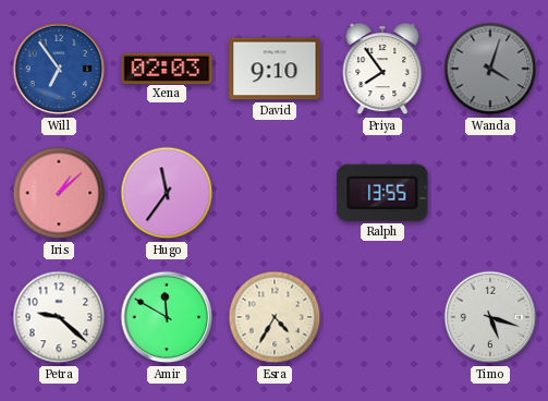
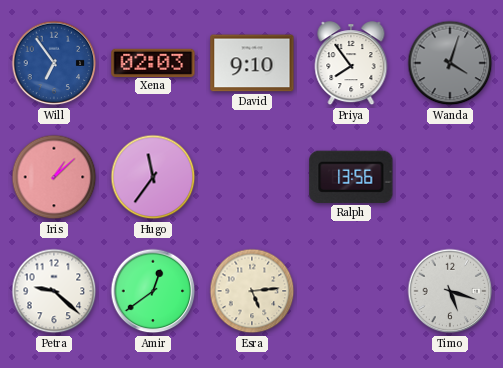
Ralph: 13:55 -> 13:56
Amir: 11:50 -> 12:39
Esra: 4:35 -> 5:14
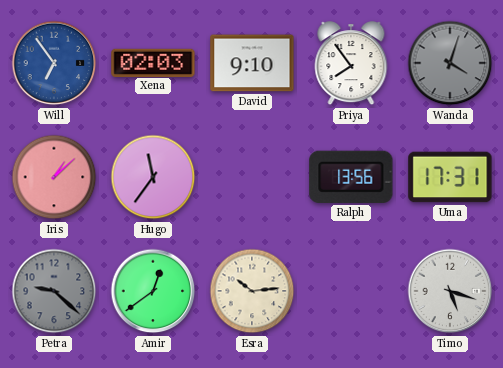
Uma: none -> 17:31
Petra dial: white -> grey
Esra: 5:14 -> 10:14
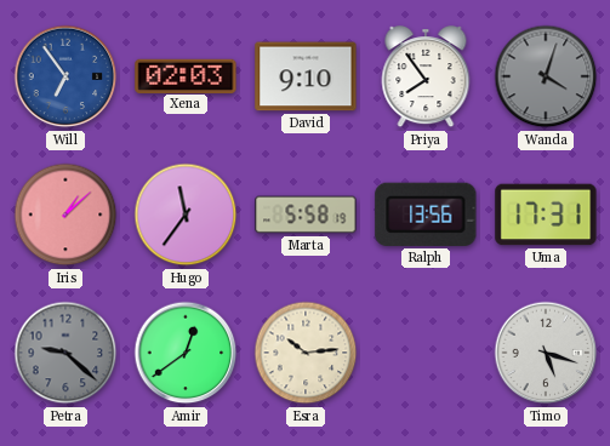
Marta: none -> 5:58
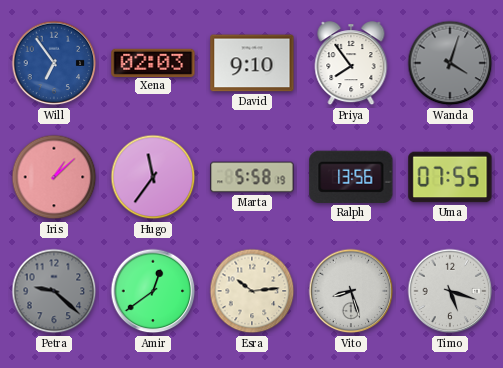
Uma: 17:31 -> 07:55
Vito: none -> 8:27
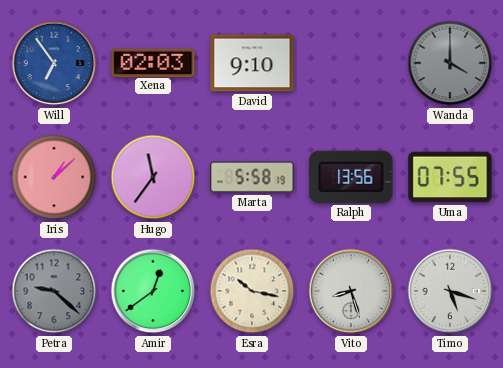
Priya: 7:54 -> none
Wanda: 4:03 -> 4:00
Esra: 10:14 -> 10:17
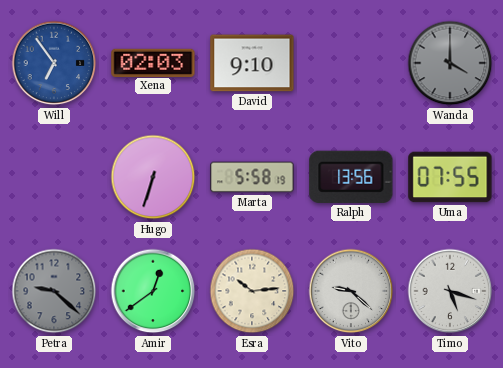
Iris: 1:08 -> none
Hugo: 11:36 -> 6:33
Esra: 10:17 -> 10:14
Vito: 8:27 -> 9:22
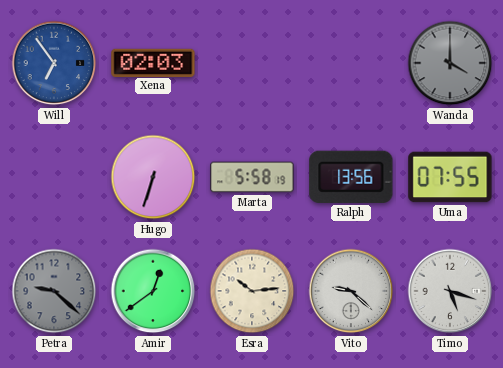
David: 9:10 -> none
